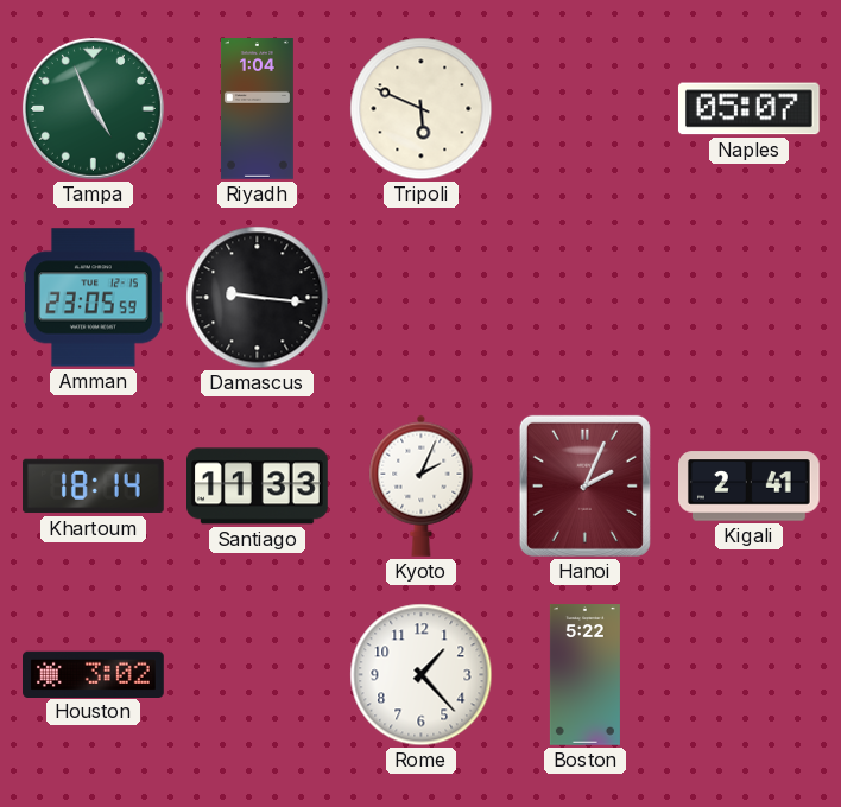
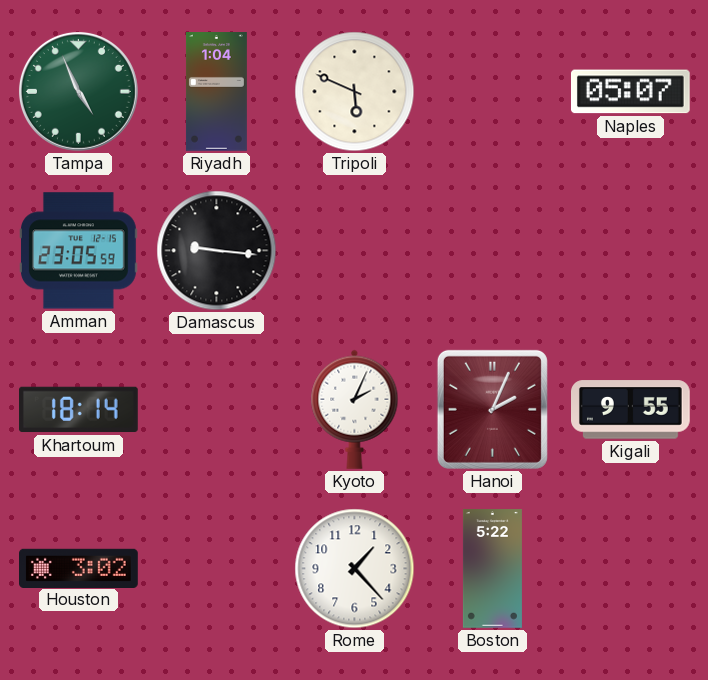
Santiago: 11:33 -> none
Kigali: 2:41 -> 9:55
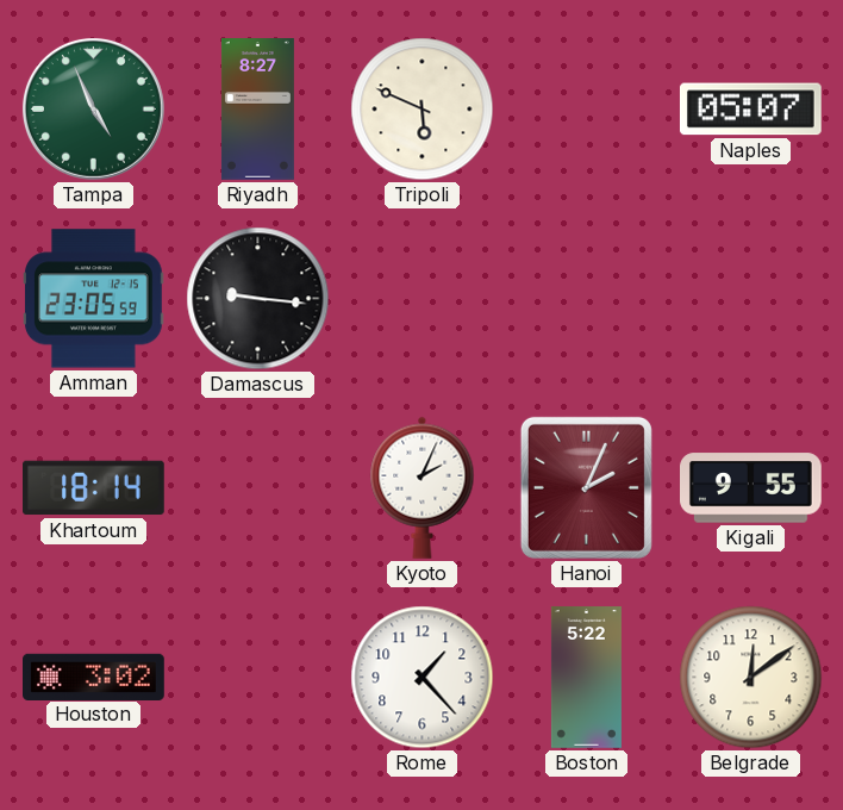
Riyadh: 1:04 -> 8:27
Belgrade: none -> 12:09
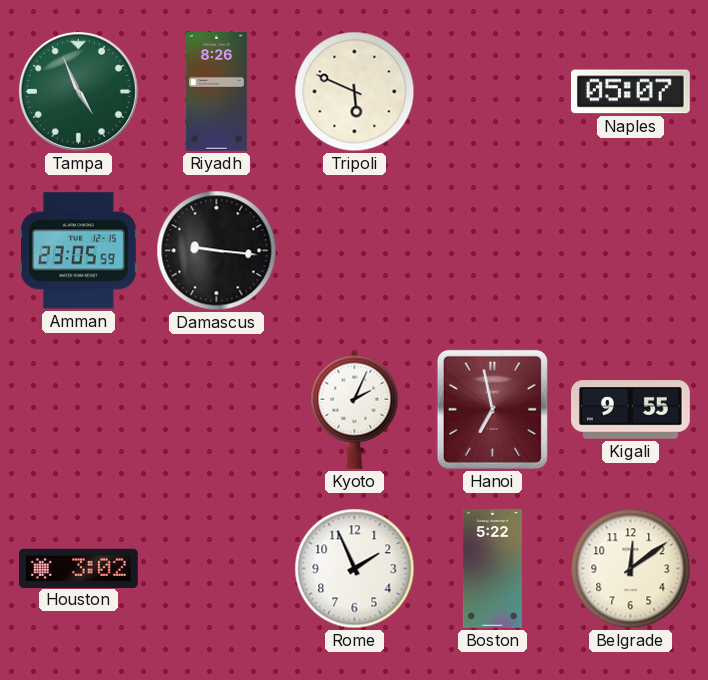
Riyadh: 8:27 -> 8:26
Khartoum: 18:14 -> none
Hanoi: 2:04 -> 6:58
Rome: 1:23 -> 1:56
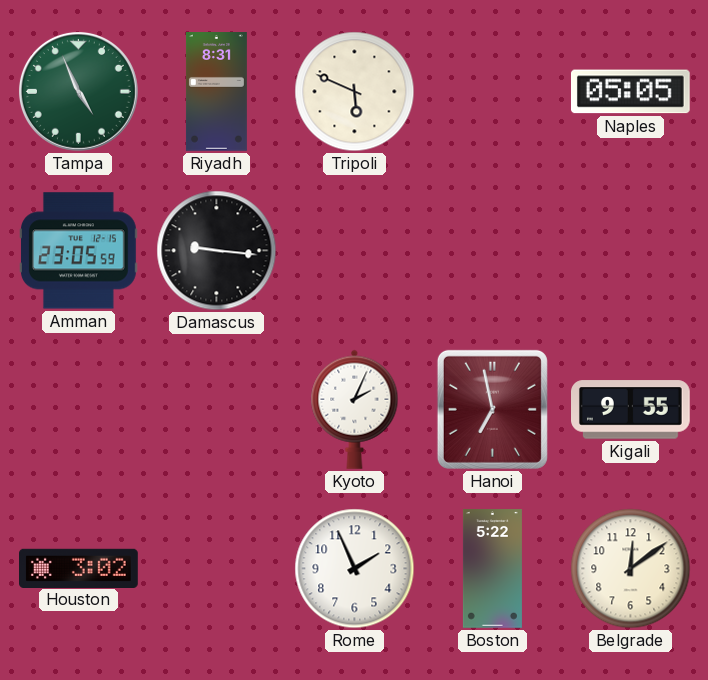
Riyadh: 8:26 -> 8:31
Naples: 05:07 -> 05:05
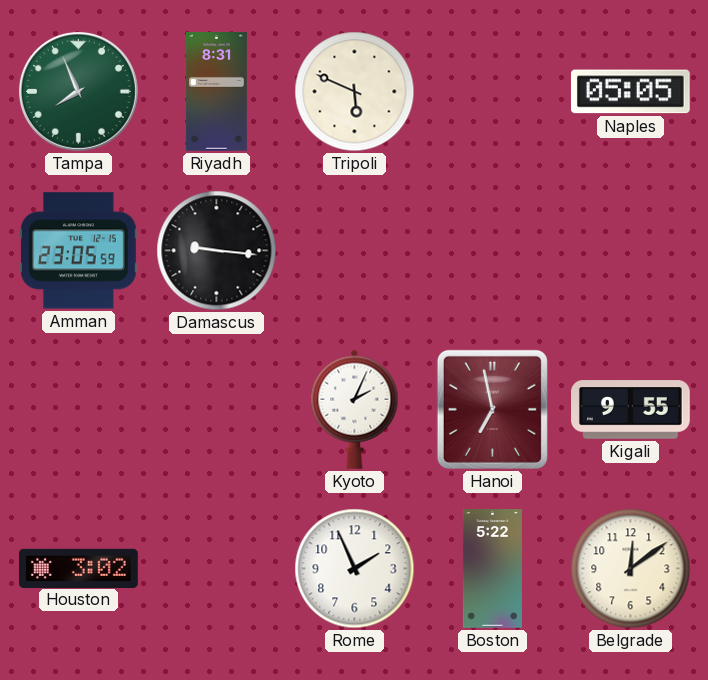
Tampa: 4:56 -> 7:56
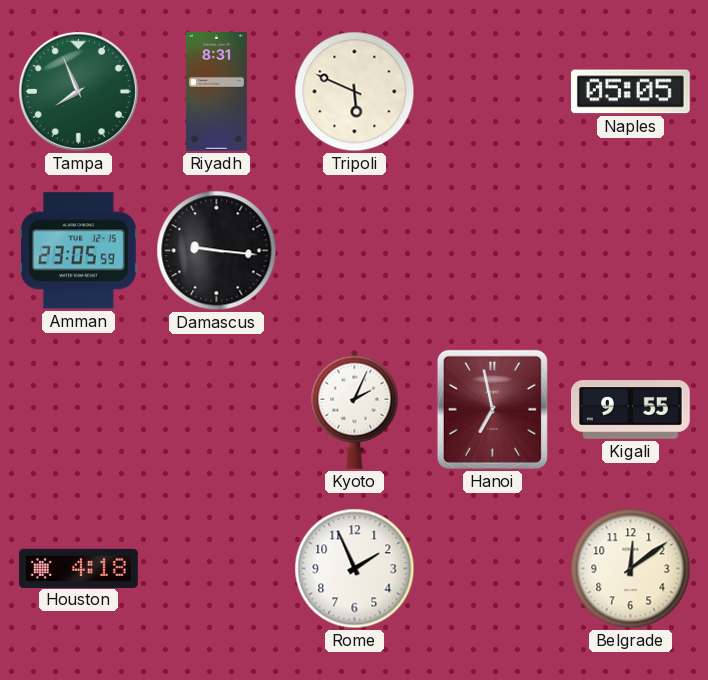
Houston: 3:02 -> 4:18
Boston: 5:22 -> none
